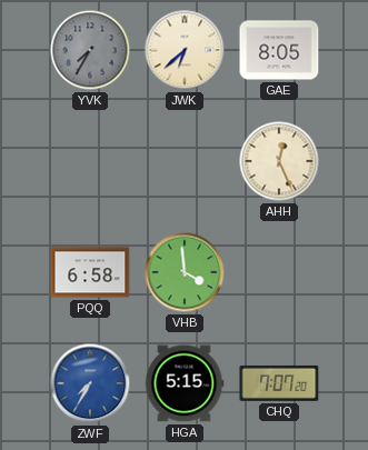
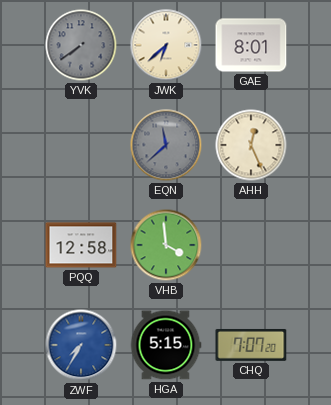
YVK: 7:35 -> 7:39
GAE: 8:05 -> 8:01
EQN: none -> 11:38
PQQ: 6:58 -> 12:58
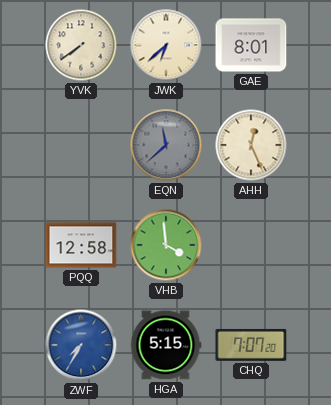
YVK dial: grey -> cream
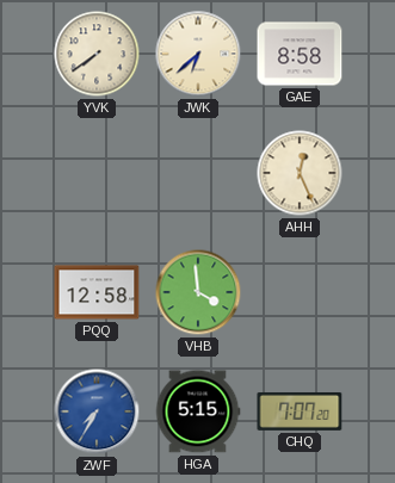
GAE: 8:01 -> 8:58
EQN: 11:38 -> none
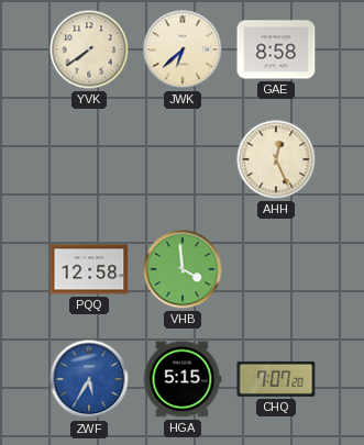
ZWF: 7:35 -> 5:35
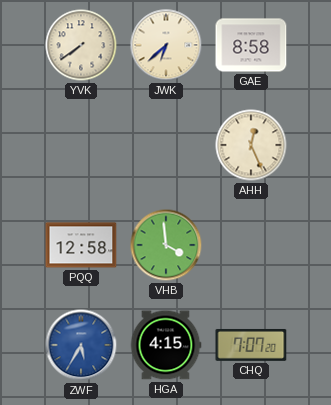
HGA: 5:15 -> 4:15
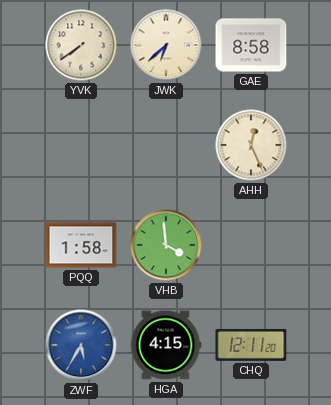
PQQ: 12:58 -> 1:58
CHQ: 7:07 -> 12:11
